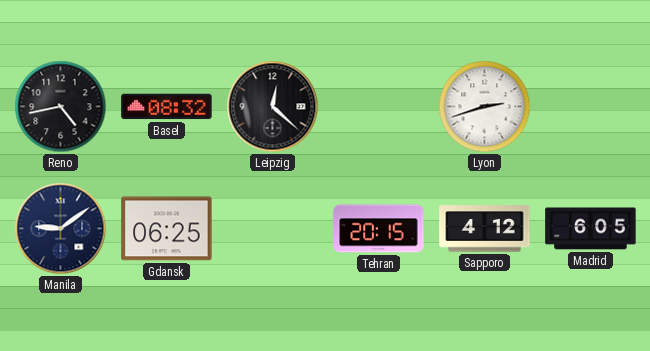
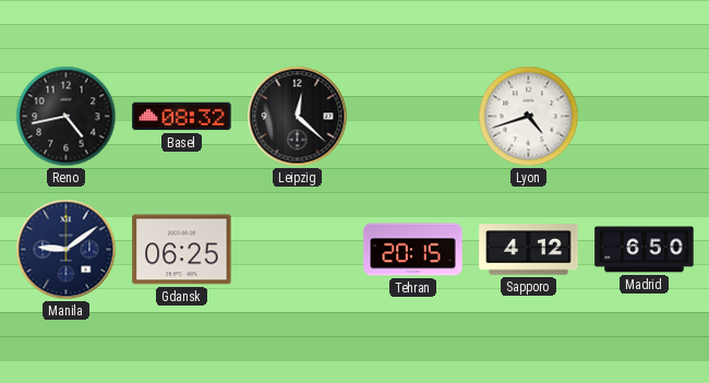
Lyon: 2:42 -> 4:42
Madrid: 6:05 -> 6:50
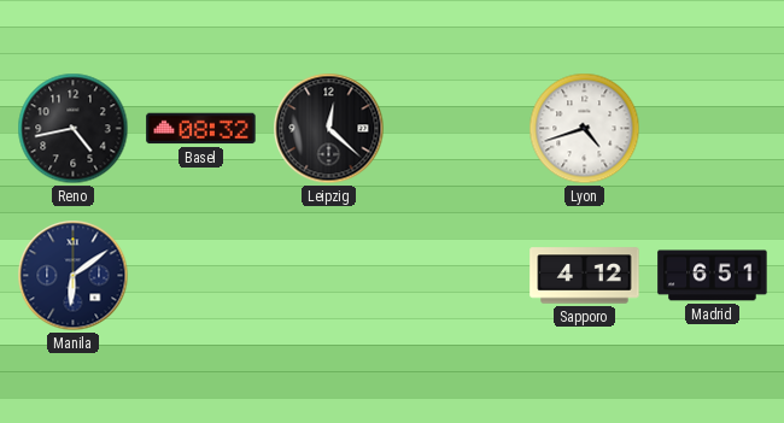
Manila: 9:09 -> 6:09
Gdansk: 06:25 -> none
Tehran: 20:15 -> none
Madrid: 6:50 -> 6:51
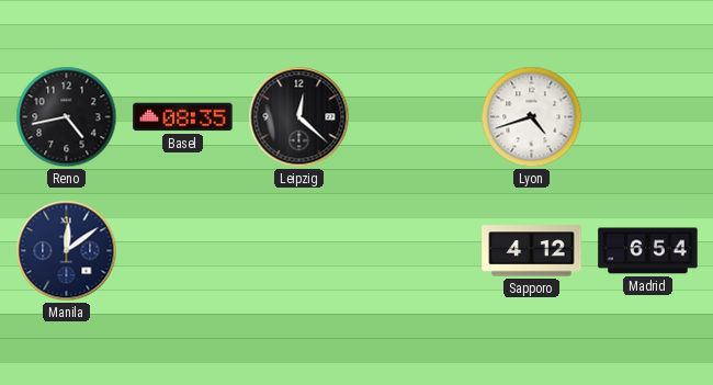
Basel: 08:32 -> 08:35
Manila: 6:09 -> 12:09
Madrid: 6:51 -> 6:54
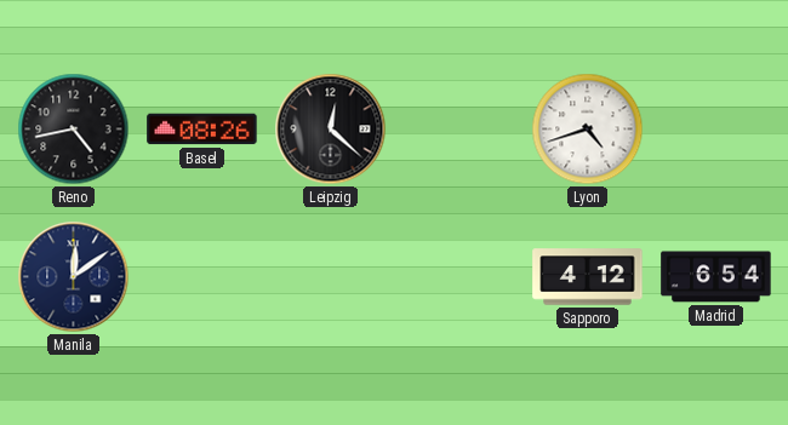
Basel: 08:35 -> 08:26
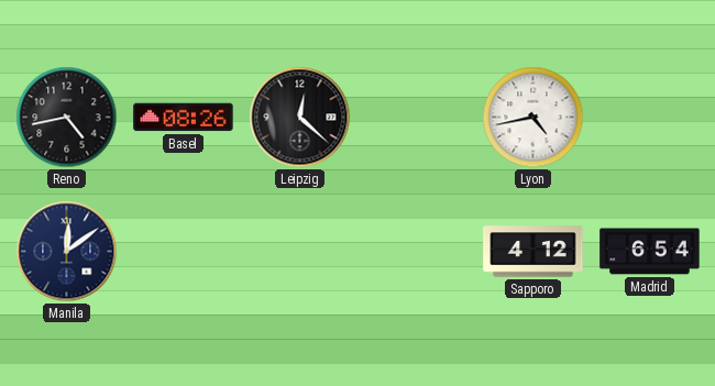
Lyon: 4:42 -> 4:43
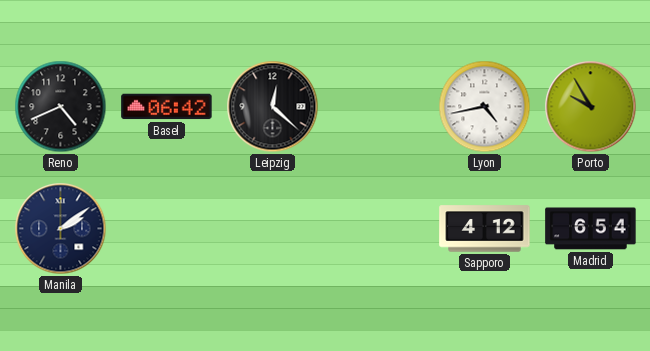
Reno: 4:43 -> 4:41
Basel: 08:26 -> 06:42
Porto: none -> 9:55
Manila: 12:09 -> 2:09
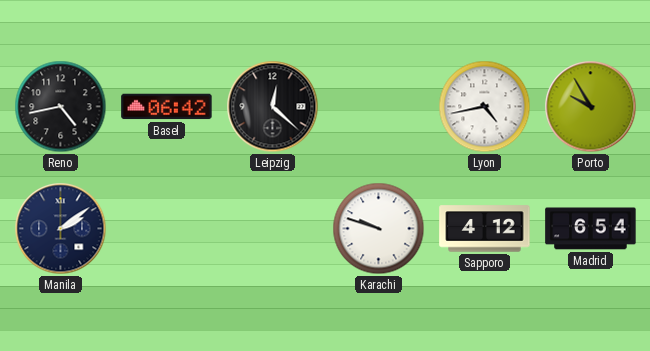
Reno: 4:41 -> 4:43
Karachi: none -> 9:48
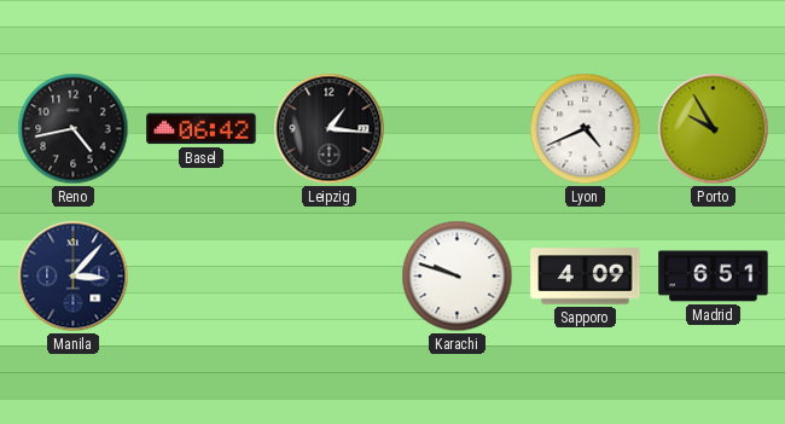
Leipzig: 12:22 -> 1:16
Lyon: 4:43 -> 4:41
Manila: 2:09 -> 3:07
Sapporo: 4:12 -> 4:09
Madrid: 6:54 -> 6:51
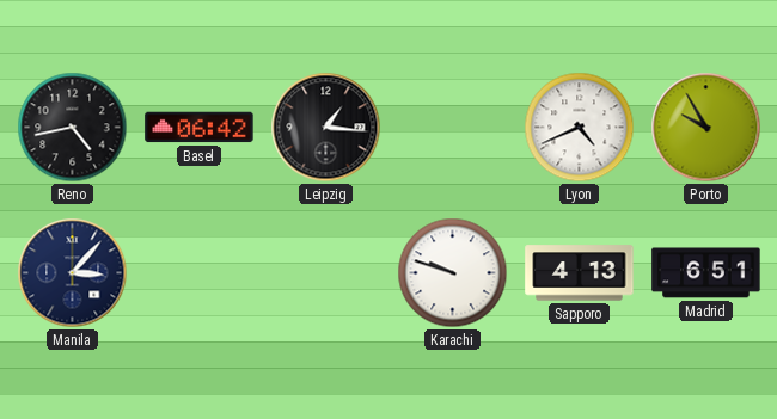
Sapporo: 4:09 -> 4:13
